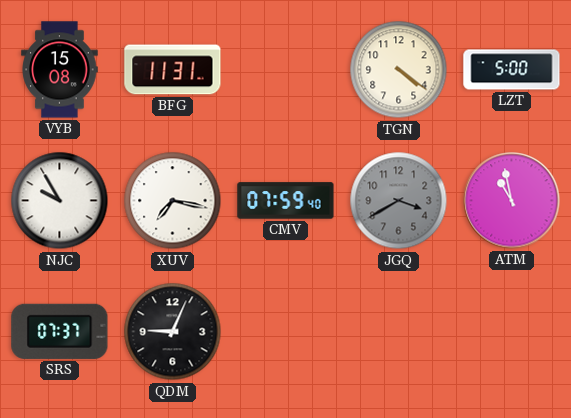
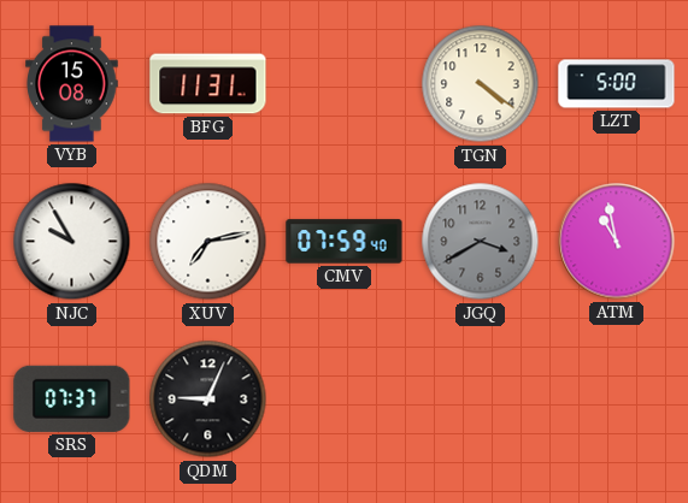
XUV: 7:17 -> 7:13
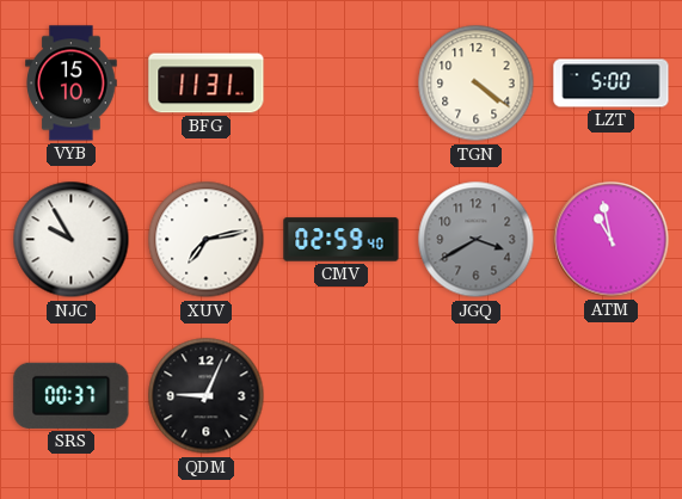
VYB: 15:08 -> 15:10
CMV: 07:59 -> 02:59
SRS: 07:37 -> 00:37
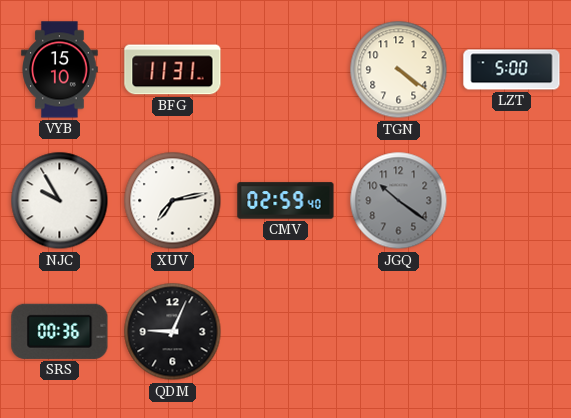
JGQ: 3:40 -> 10:21
ATM: 10:58 -> none
SRS: 00:37 -> 00:36
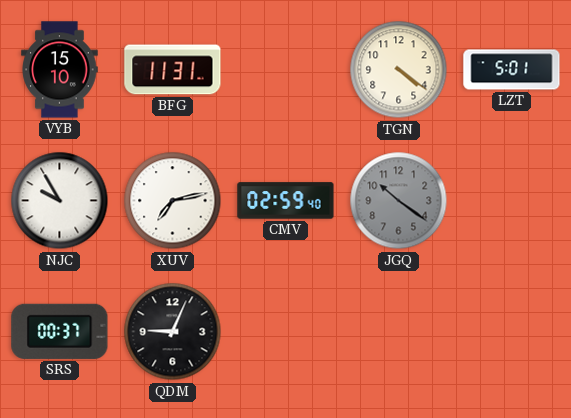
LZT: 5:00 -> 5:01
SRS: 00:36 -> 00:37
